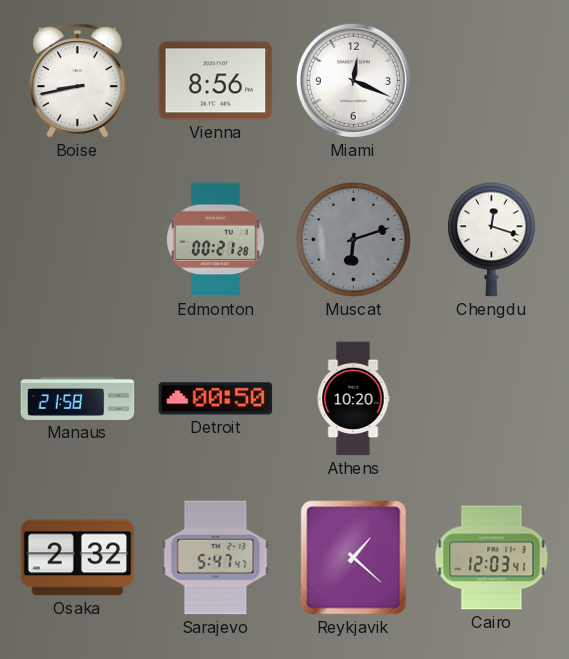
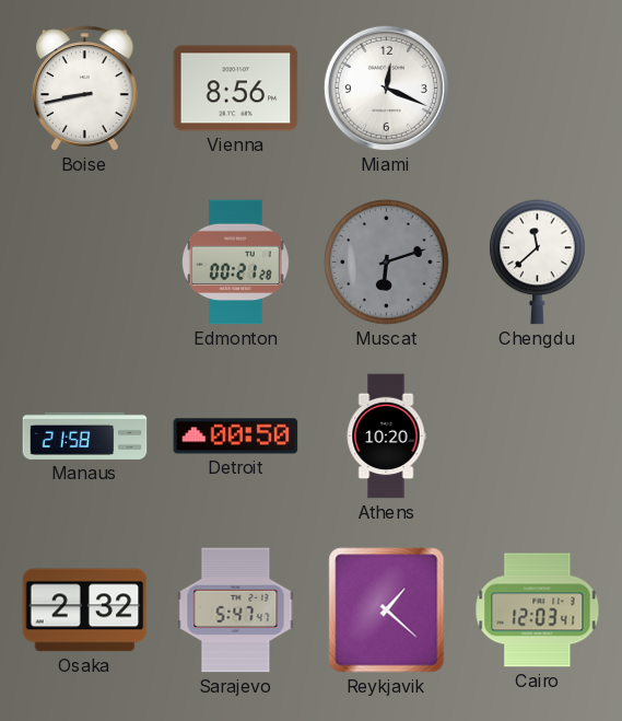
Chengdu: 12:18 -> 11:38
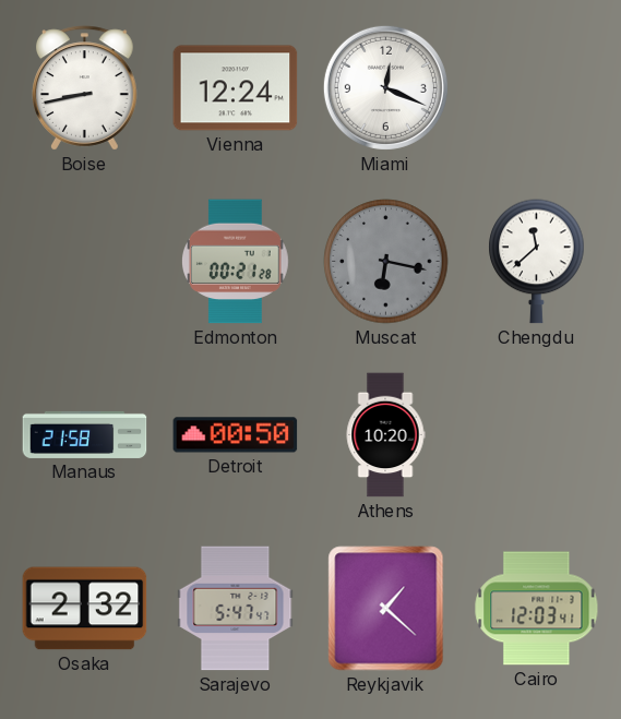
Vienna: 8:56 -> 12:24
Muscat: 6:12 -> 6:17
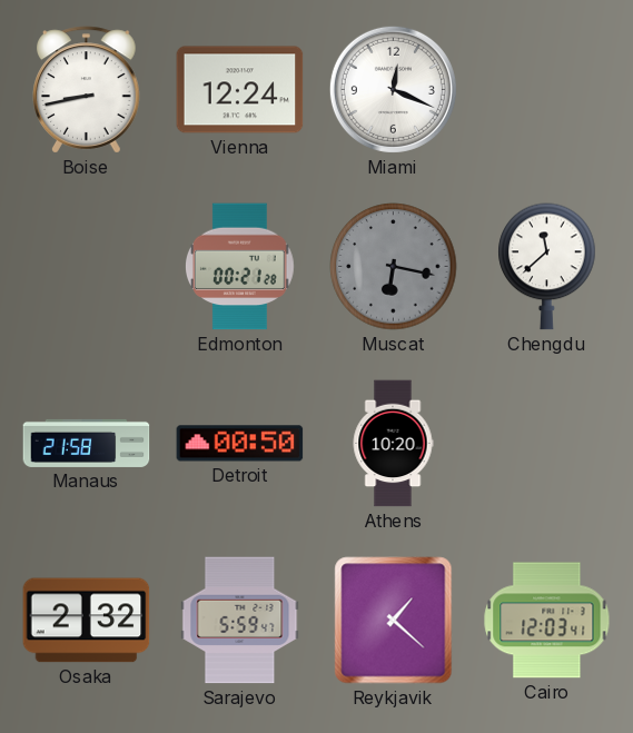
Sarajevo: 5:47 -> 5:59
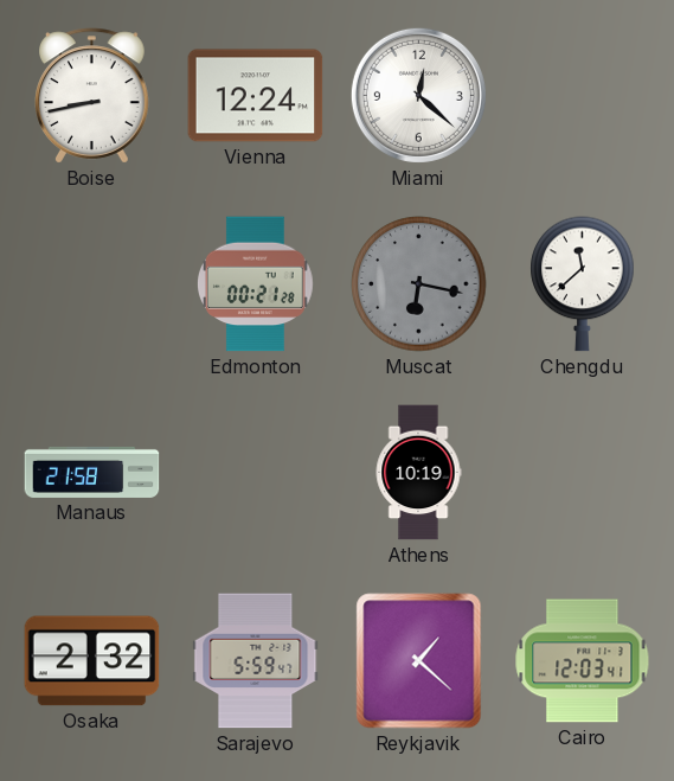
Miami: 12:19 -> 12:22
Detroit: 00:50 -> none
Athens: 10:20 -> 10:19
